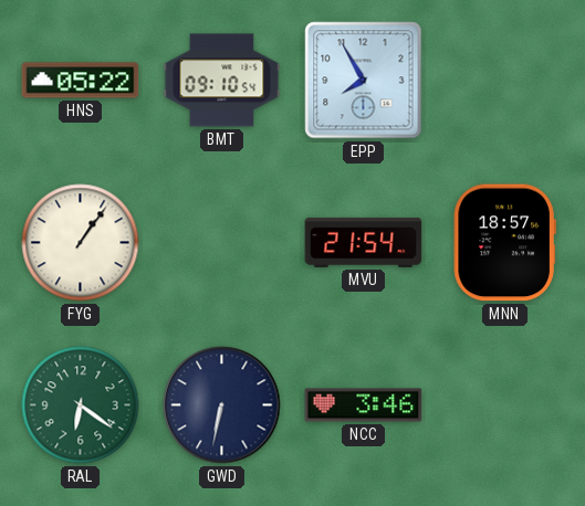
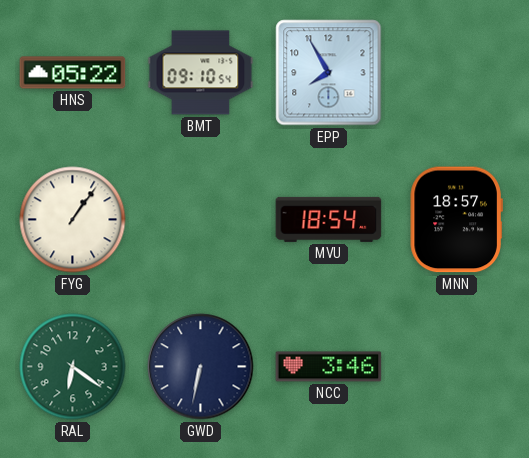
MVU: 21:54 -> 18:54
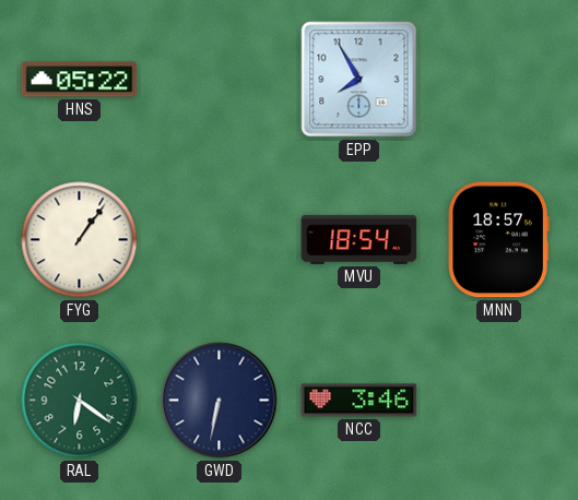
BMT: 09:10 -> none
